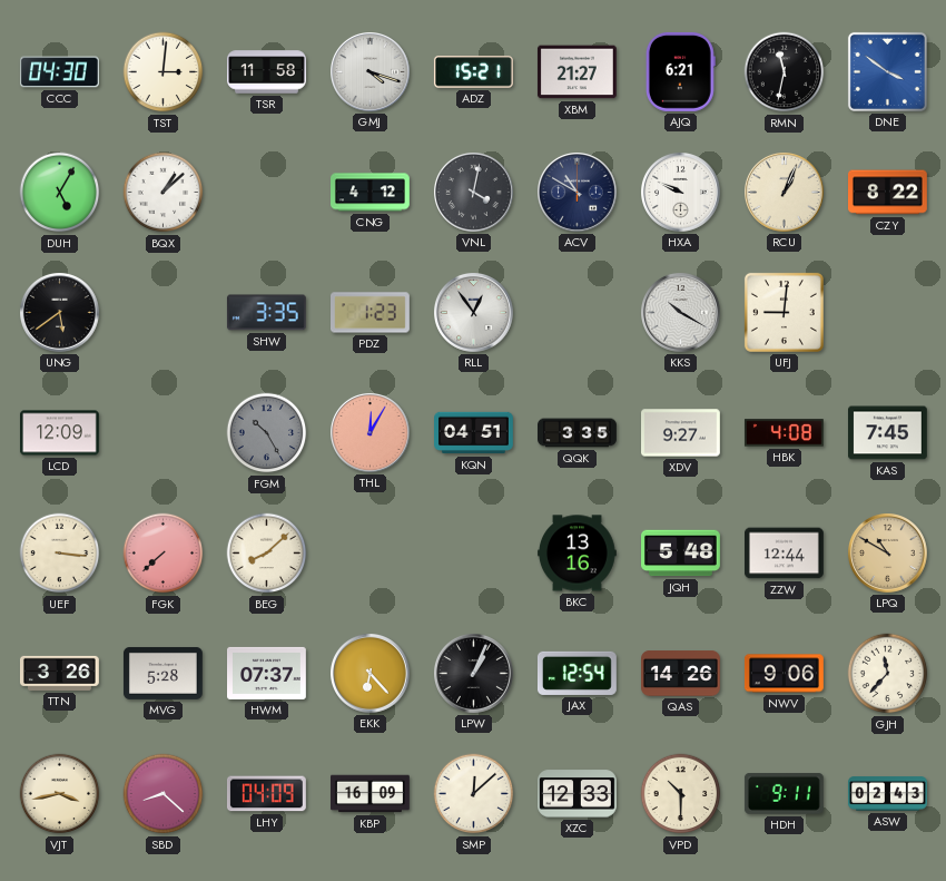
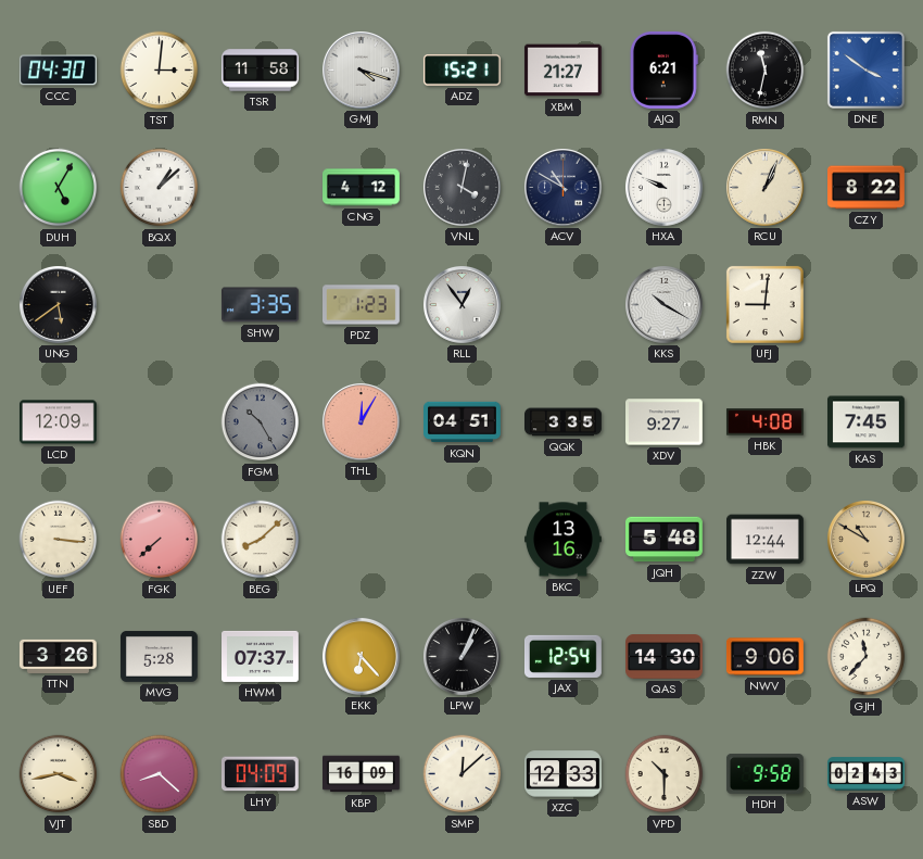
QAS: 14:26 -> 14:30
HDH: 9:11 -> 9:58
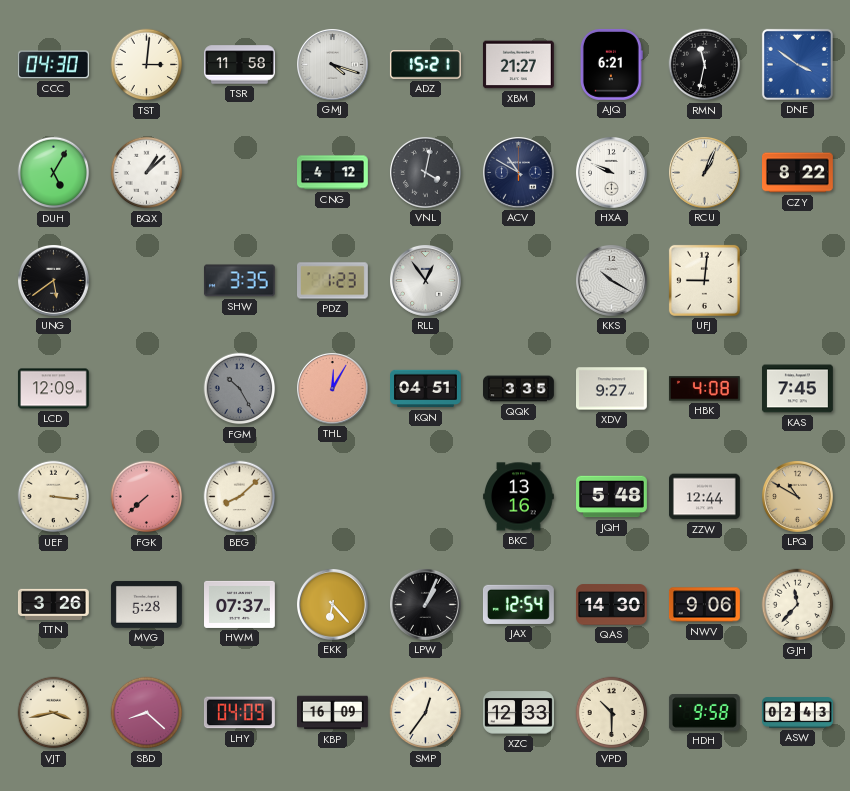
SMP: 12:08 -> 12:36
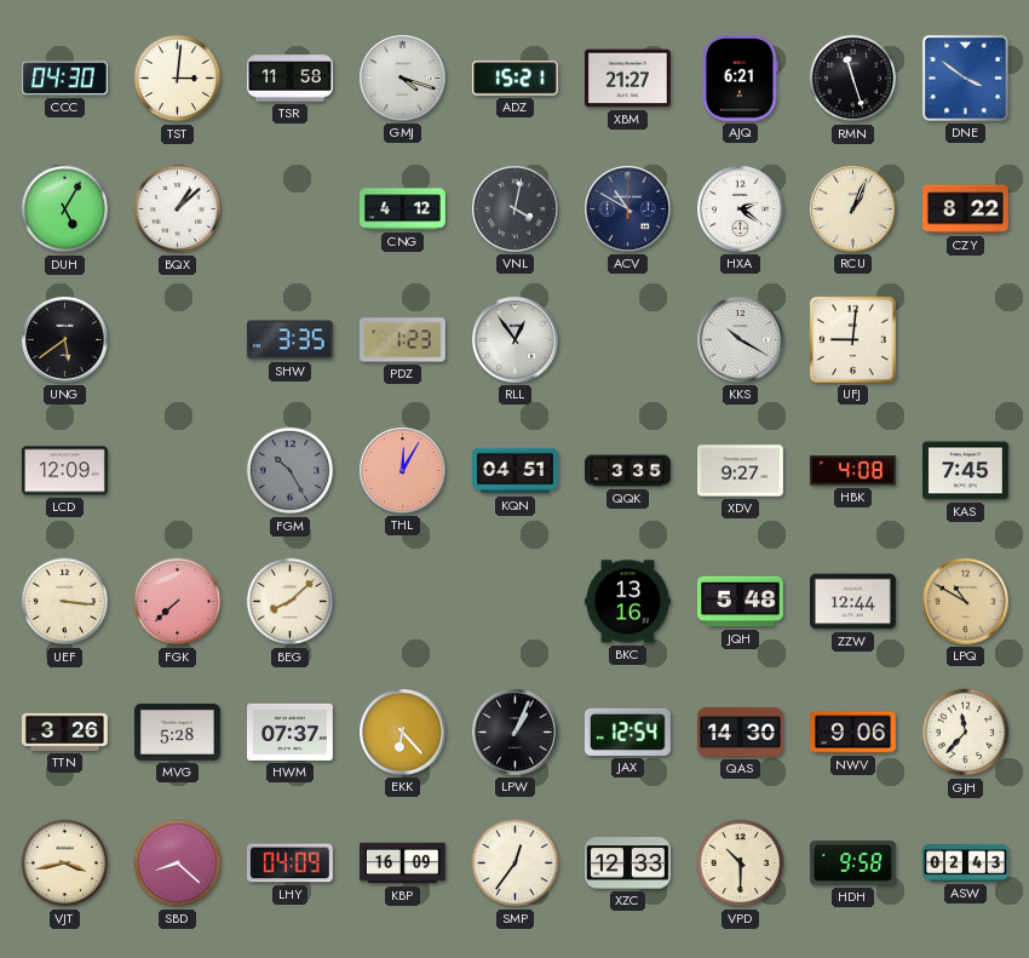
RMN: 11:32 -> 11:27
HXA: 9:49 -> 2:21
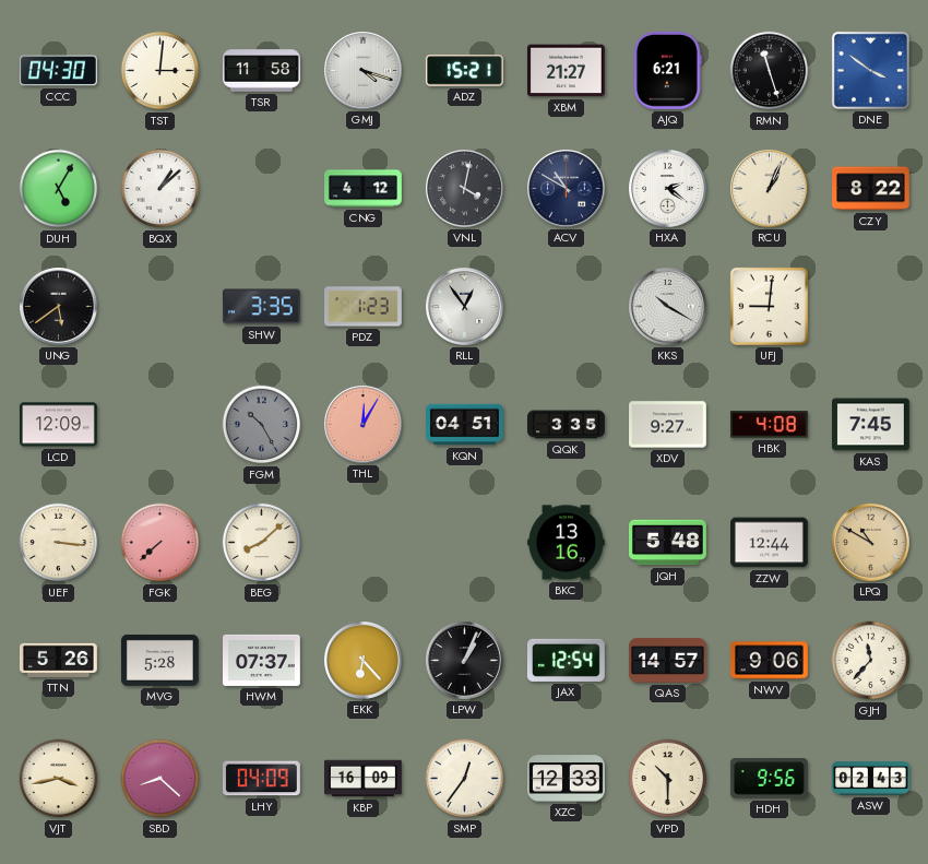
TTN: 3:26 -> 5:26
QAS: 14:30 -> 14:57
HDH: 9:58 -> 9:56
